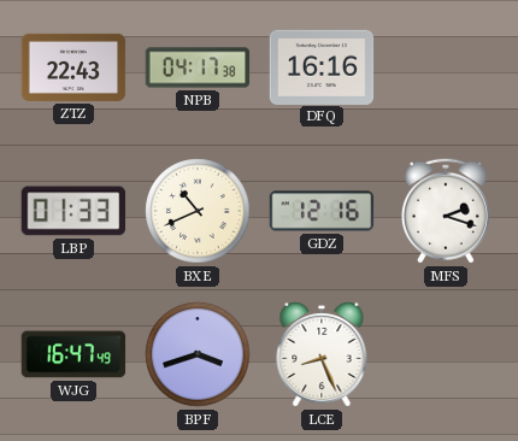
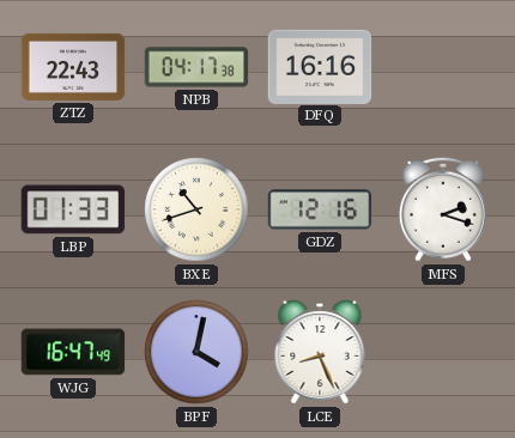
BXE: 10:41 -> 10:42
BPF: 3:42 -> 4:02
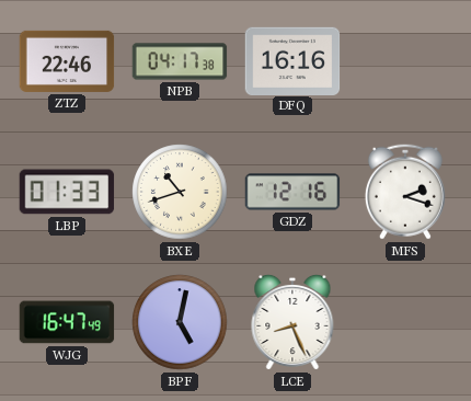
ZTZ: 22:43 -> 22:46
BPF: 4:02 -> 5:02
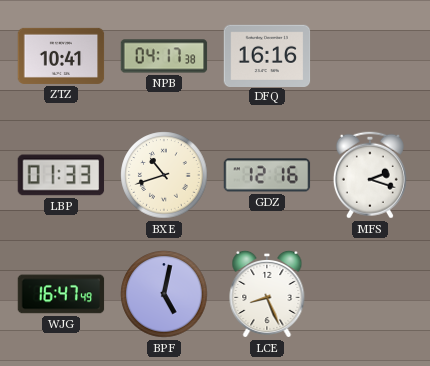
ZTZ: 22:46 -> 10:41
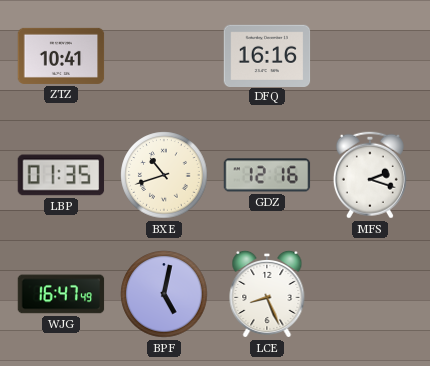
NPB: 04:17 -> none
LBP: 01:33 -> 01:35
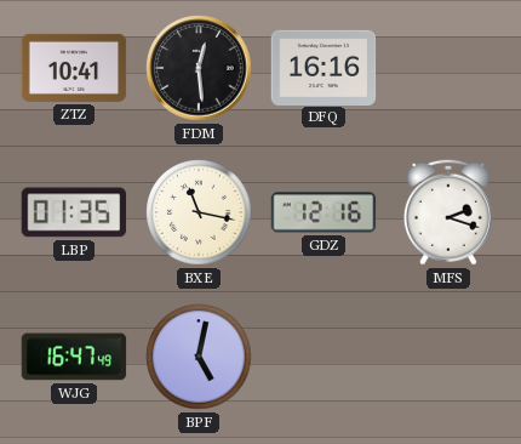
FDM: none -> 12:29
BXE: 10:42 -> 11:17
LCE: 8:26 -> none
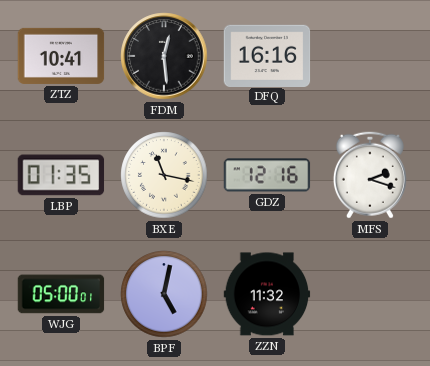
WJG: 16:47 -> 05:00
ZZN: none -> 11:32
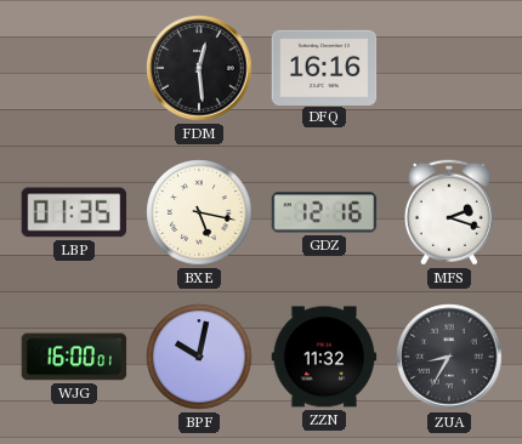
ZTZ: 10:41 -> none
BXE: 11:17 -> 5:17
WJG: 05:00 -> 16:00
BPF: 5:02 -> 10:02
ZUA: none -> 8:35
